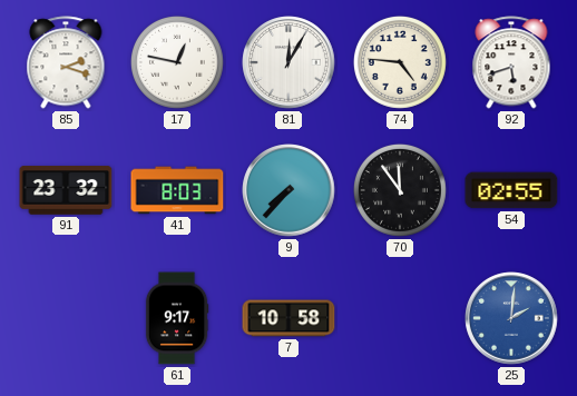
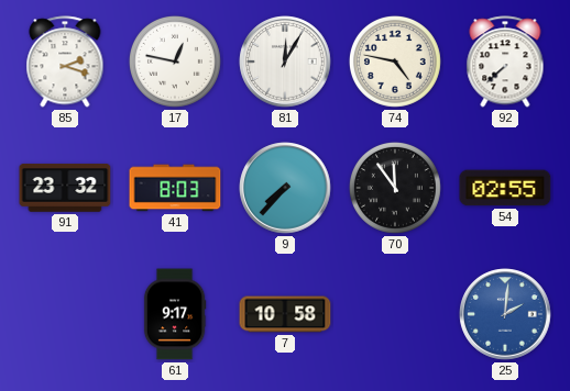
74: 4:46 -> 4:47
92: 5:42 -> 7:38
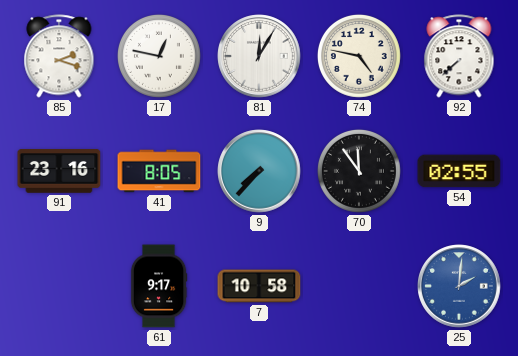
91: 23:32 -> 23:16
41: 8:03 -> 8:05
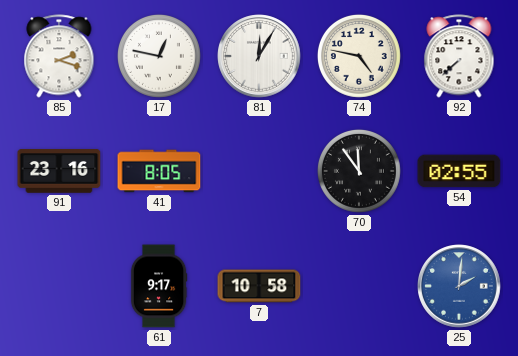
9: 7:37 -> none
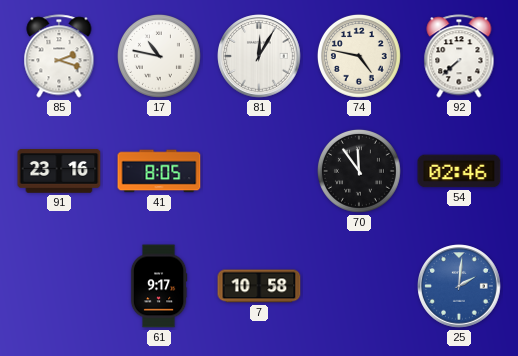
17: 12:47 -> 10:47
54: 02:55 -> 02:46
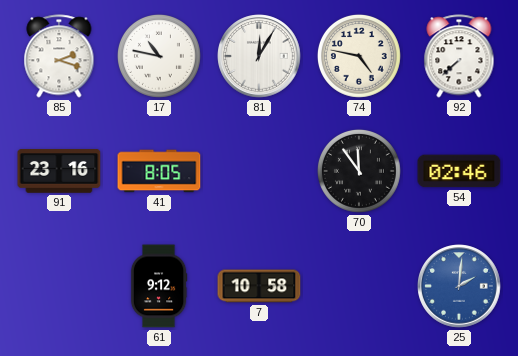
61: 9:17 -> 9:12
